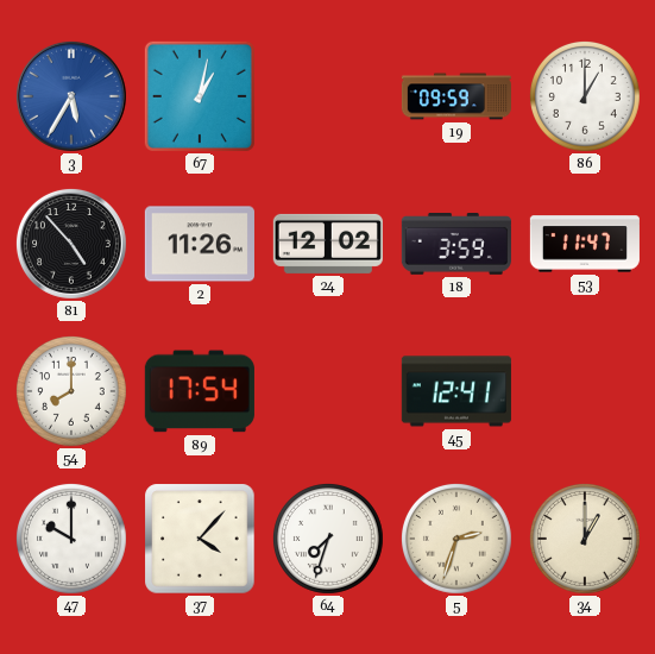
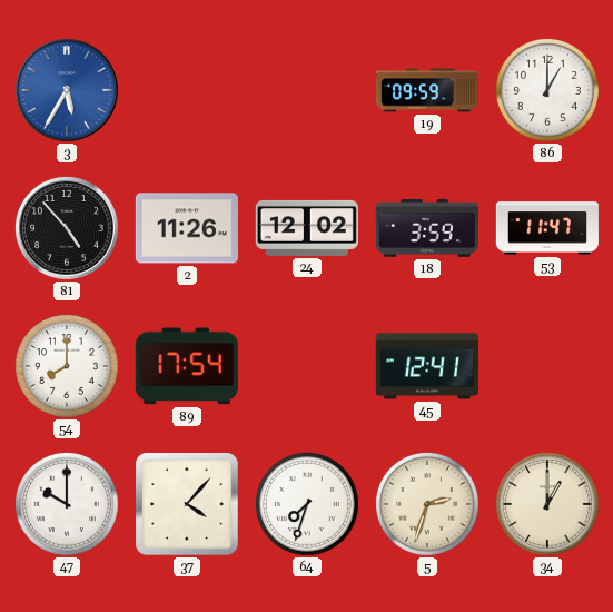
67: 1:02 -> none
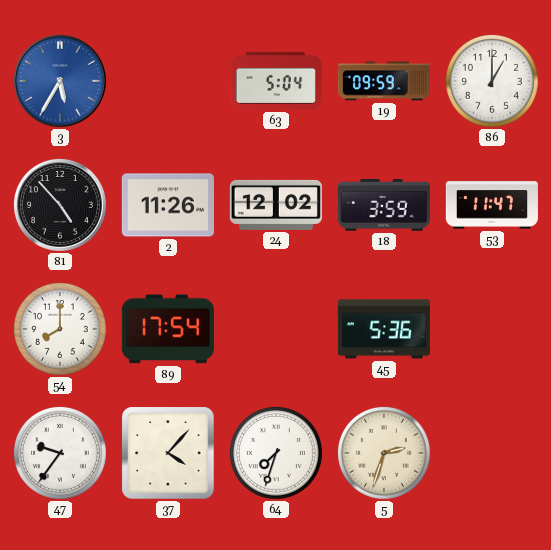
63: none -> 5:04
45: 12:41 -> 5:36
47: 10:00 -> 9:36
34: 1:00 -> none
